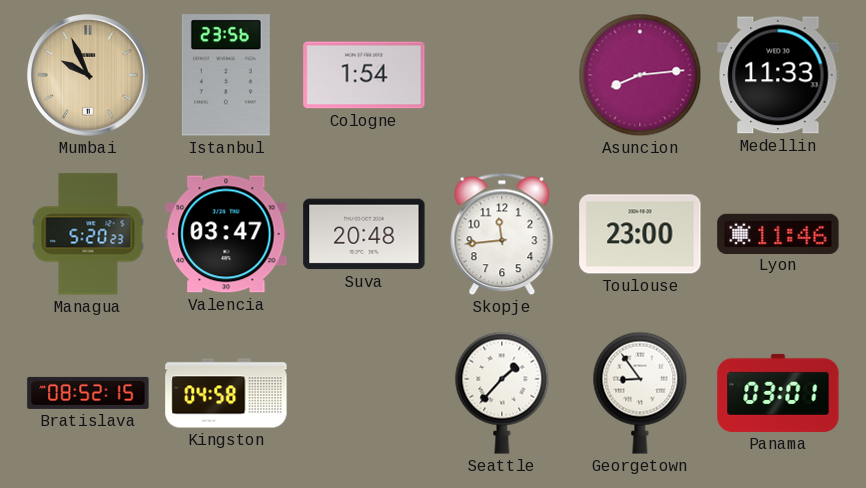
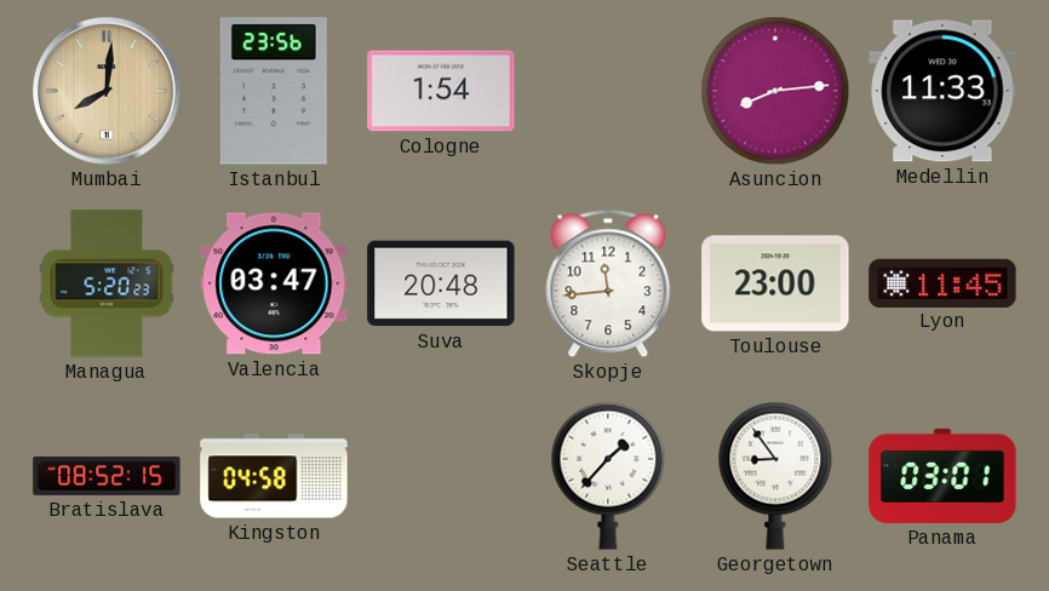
Mumbai: 9:56 -> 8:01
Lyon: 11:46 -> 11:45
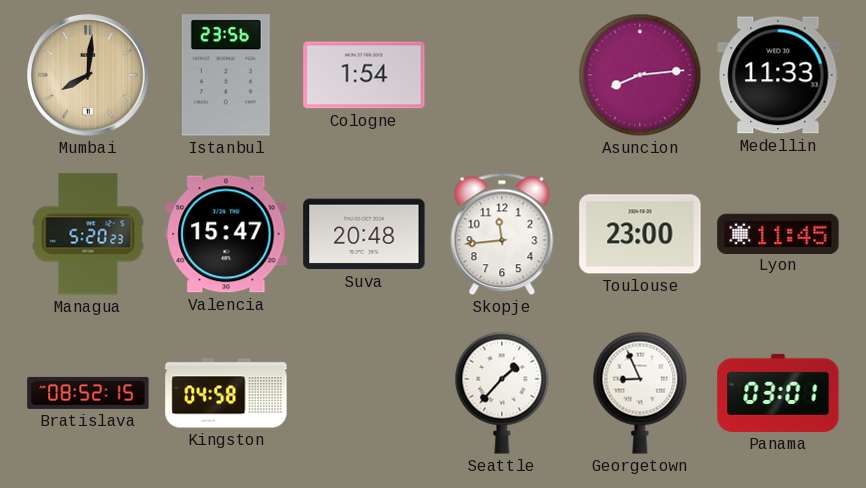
Valencia: 03:47 -> 15:47
Georgetown: 8:54 -> 8:56
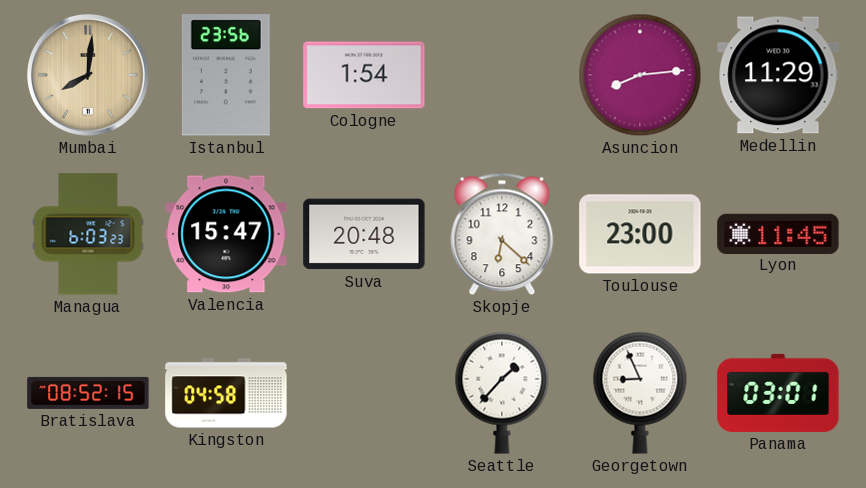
Medellin: 11:33 -> 11:29
Managua: 5:20 -> 6:03
Skopje: 11:44 -> 6:22
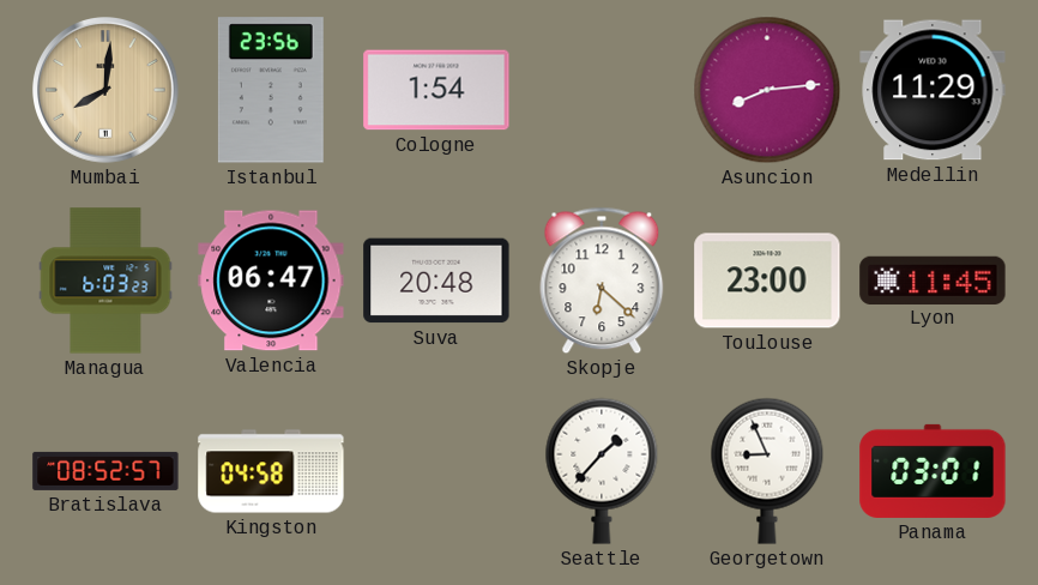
Valencia: 15:47 -> 06:47
Bratislava: 08:52:15 -> 08:52:57
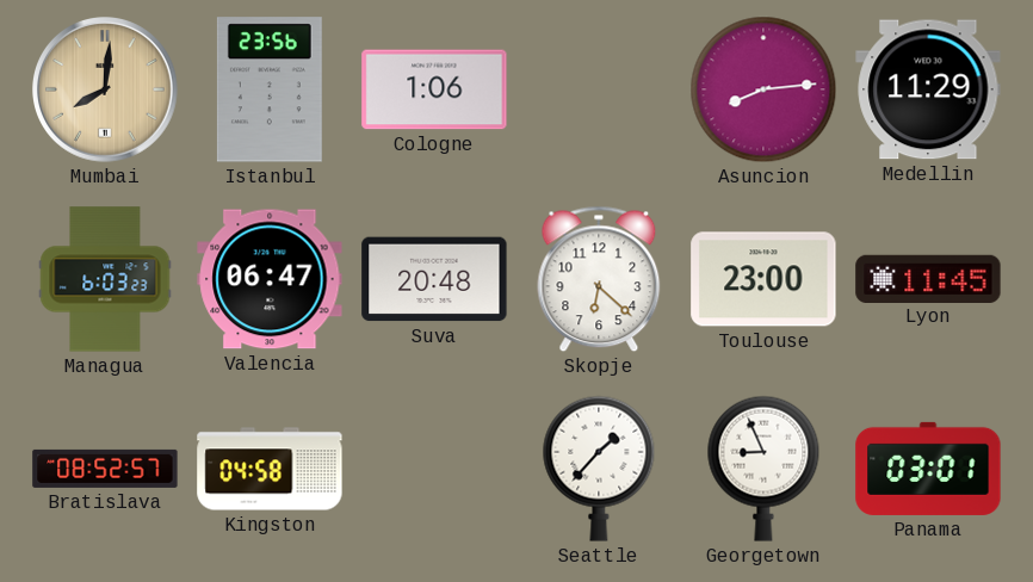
Cologne: 1:54 -> 1:06
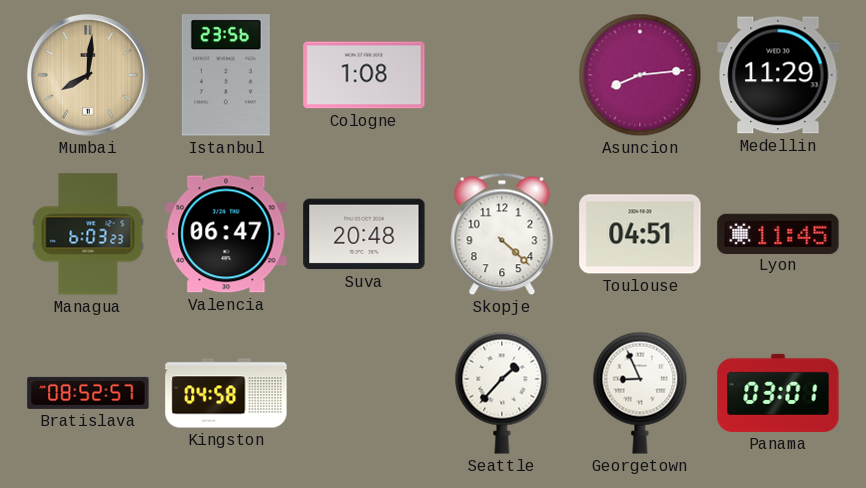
Cologne: 1:06 -> 1:08
Skopje: 6:22 -> 4:22
Toulouse: 23:00 -> 04:51
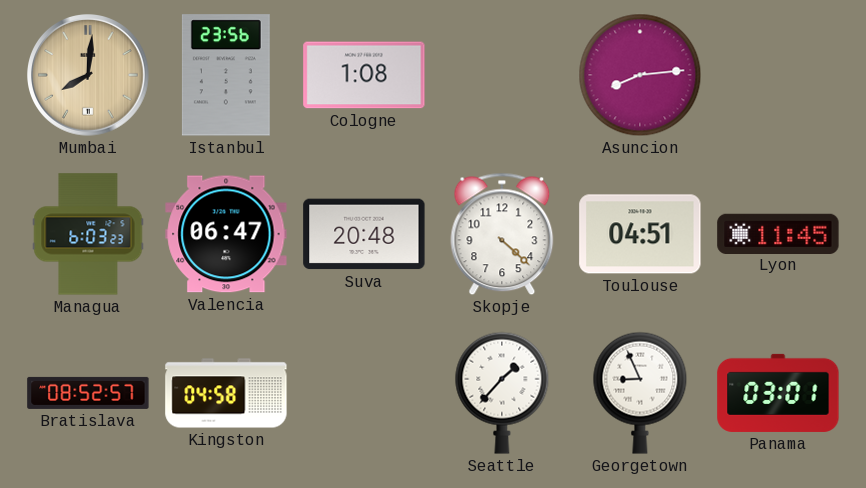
Medellin: 11:29 -> none
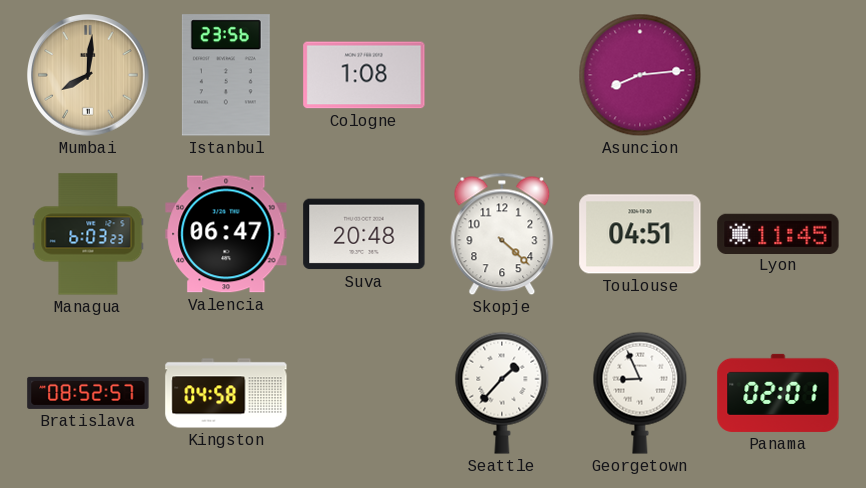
Panama: 03:01 -> 02:01
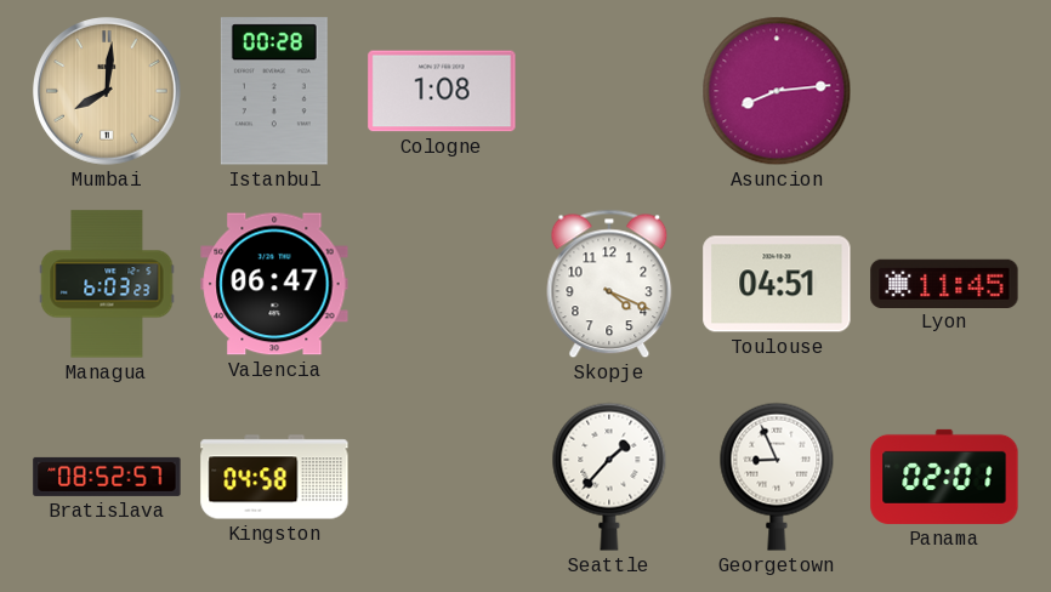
Istanbul: 23:56 -> 00:28
Suva: 20:48 -> none
Skopje: 4:22 -> 4:19
